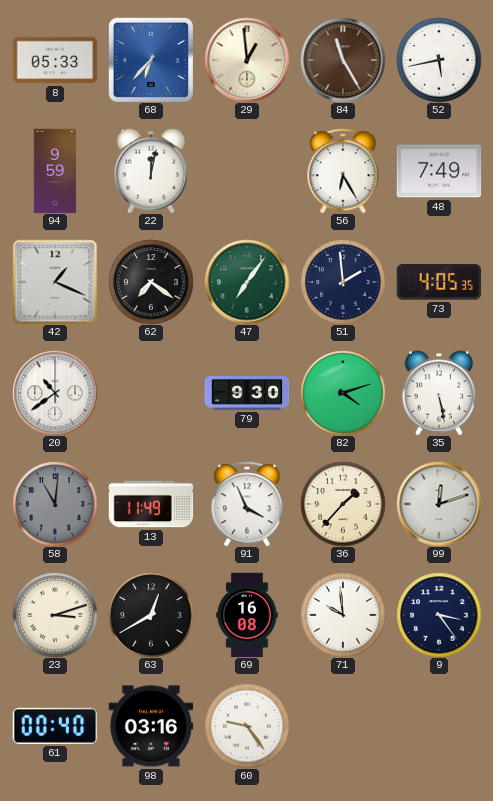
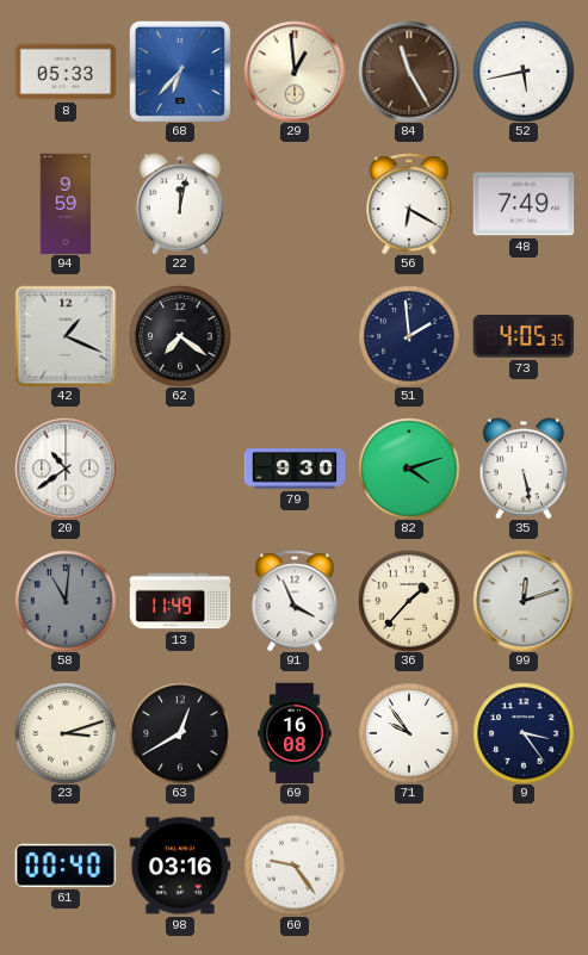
56: 6:25 -> 6:20
47: 7:06 -> none
71: 9:59 -> 9:54
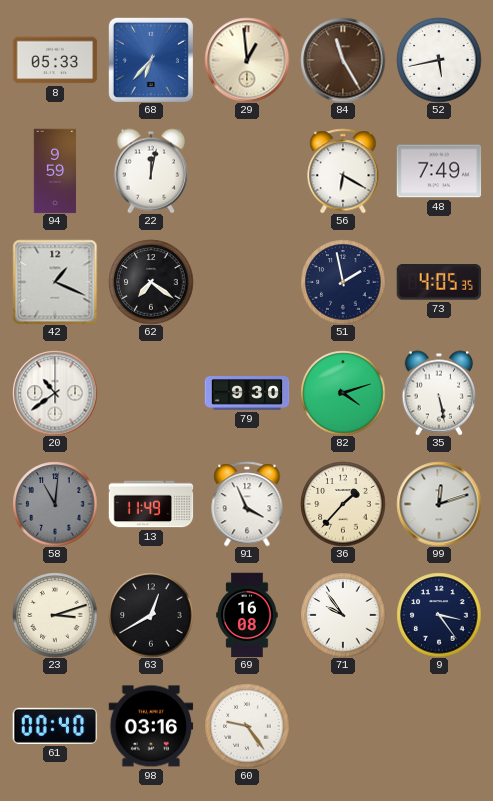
51: 1:59 -> 1:58
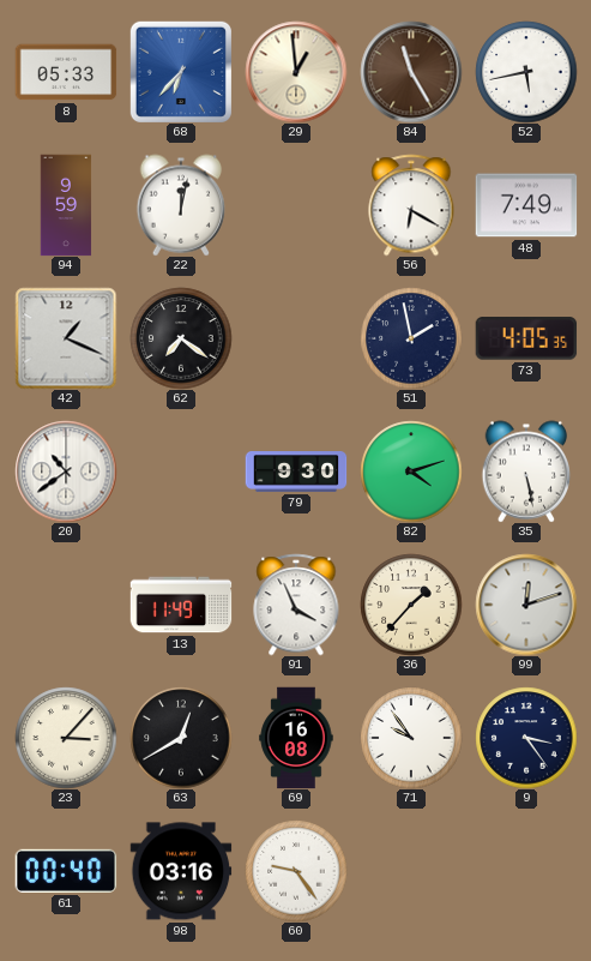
58: 11:01 -> none
23: 3:12 -> 3:07
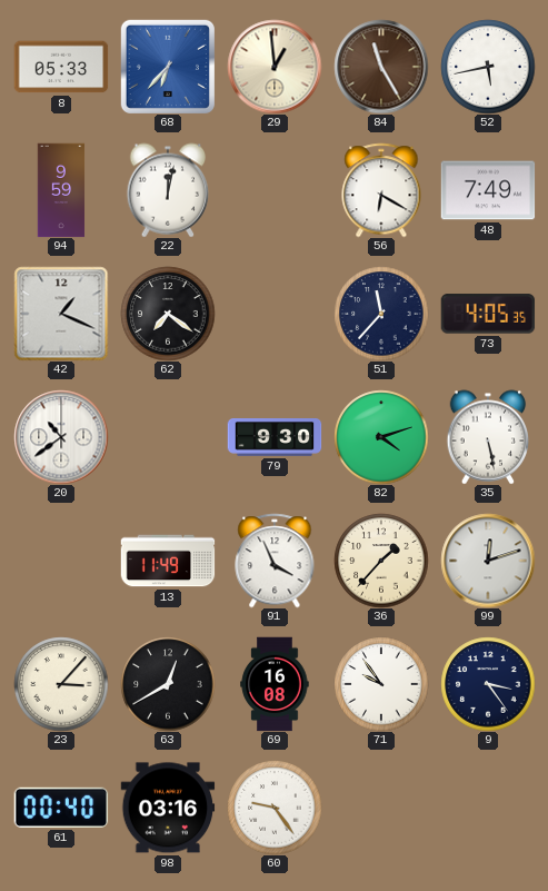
51: 1:58 -> 11:37
